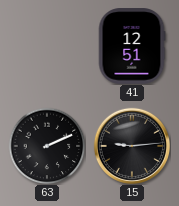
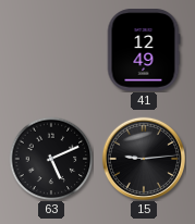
41: 12:51 -> 12:49
63: 2:11 -> 5:11
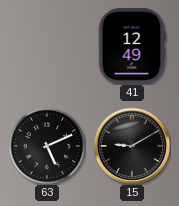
15: 9:14 -> 9:10
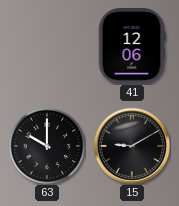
41: 12:49 -> 12:06
63: 5:11 -> 10:00
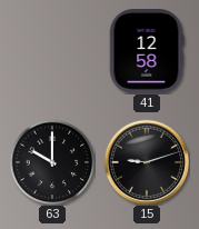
41: 12:06 -> 12:58
15: 9:10 -> 9:12
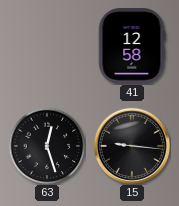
63: 10:00 -> 12:27
15: 9:12 -> 9:16
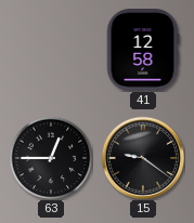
63: 12:27 -> 12:45
15: 9:16 -> 9:21
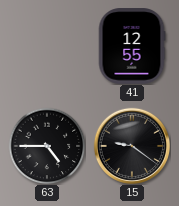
41: 12:58 -> 12:55
63: 12:45 -> 4:45
